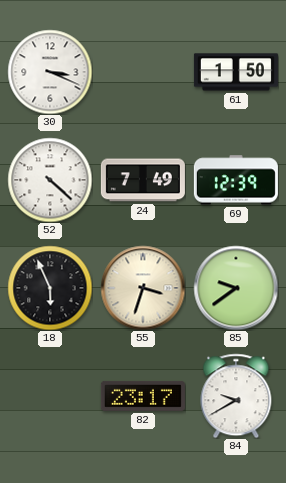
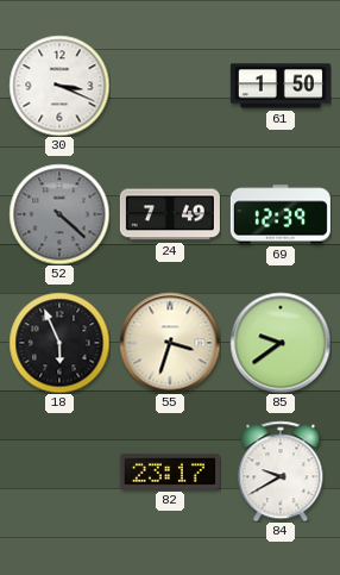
52 dial: white -> grey
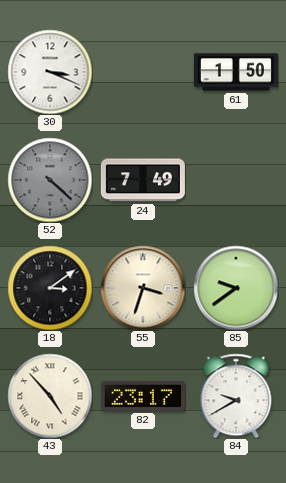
69: 12:39 -> none
18: 5:56 -> 3:09
43: none -> 4:53
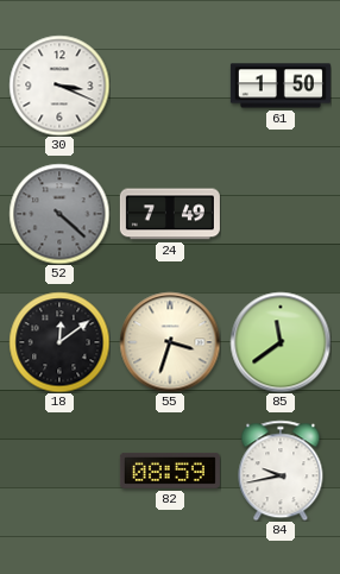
18: 3:09 -> 12:09
85: 9:39 -> 11:39
43: 4:53 -> none
82: 23:17 -> 08:59
84: 9:40 -> 9:43
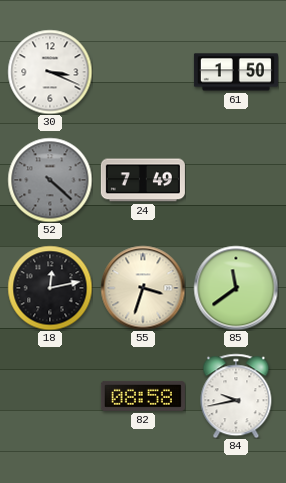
18: 12:09 -> 12:13
82: 08:59 -> 08:58
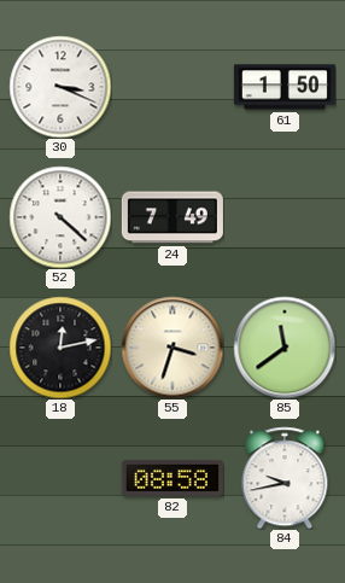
52 dial: grey -> white
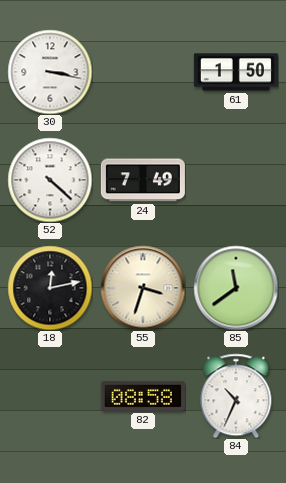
30: 3:19 -> 3:17
84: 9:43 -> 10:34
